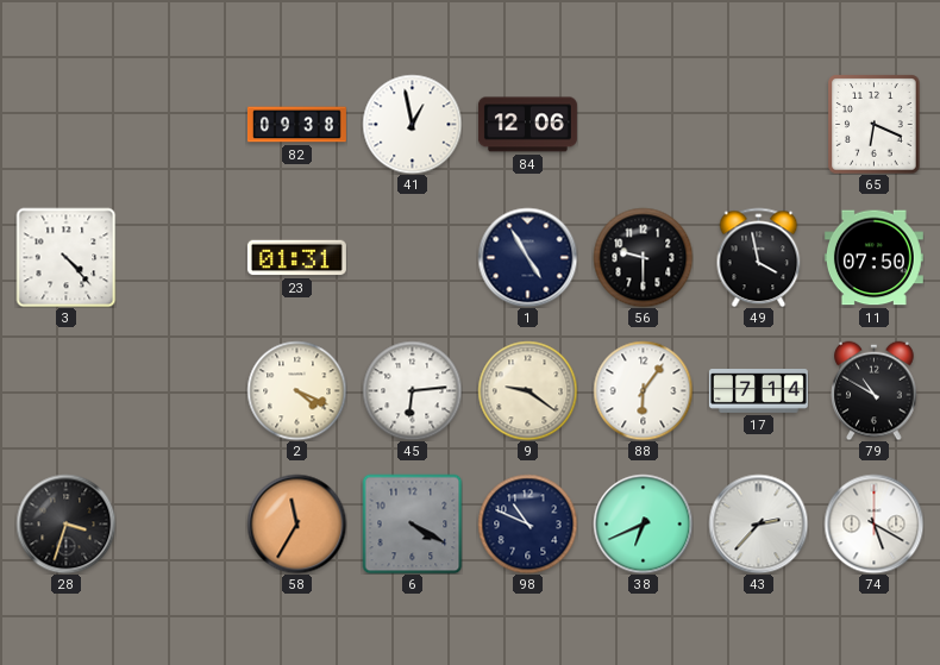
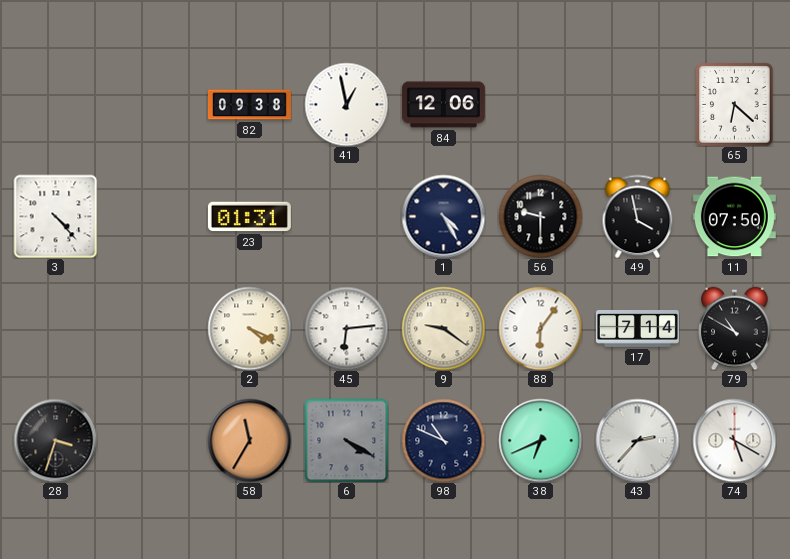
65: 6:19 -> 6:22
1: 4:55 -> 4:25
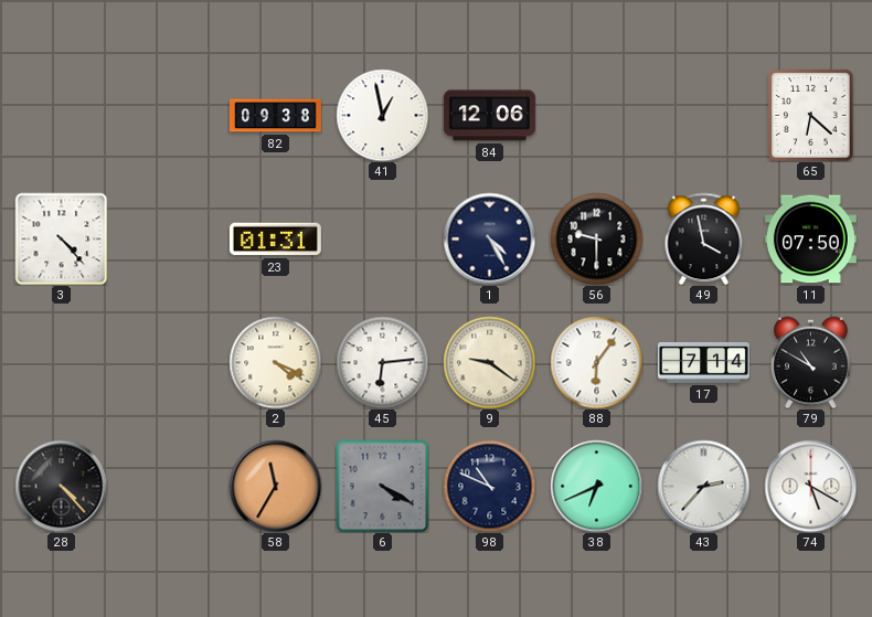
28: 3:33 -> 4:23
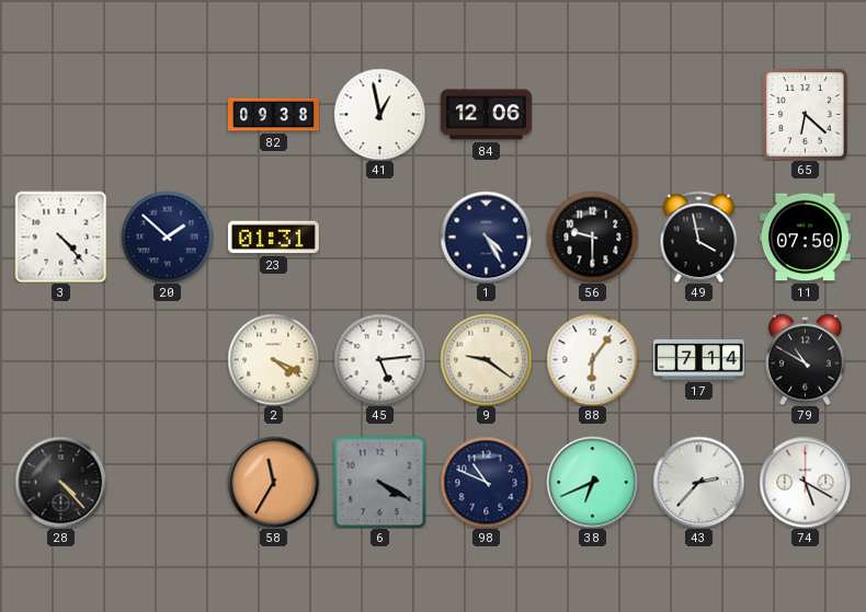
20: none -> 1:52
45: 6:14 -> 5:14
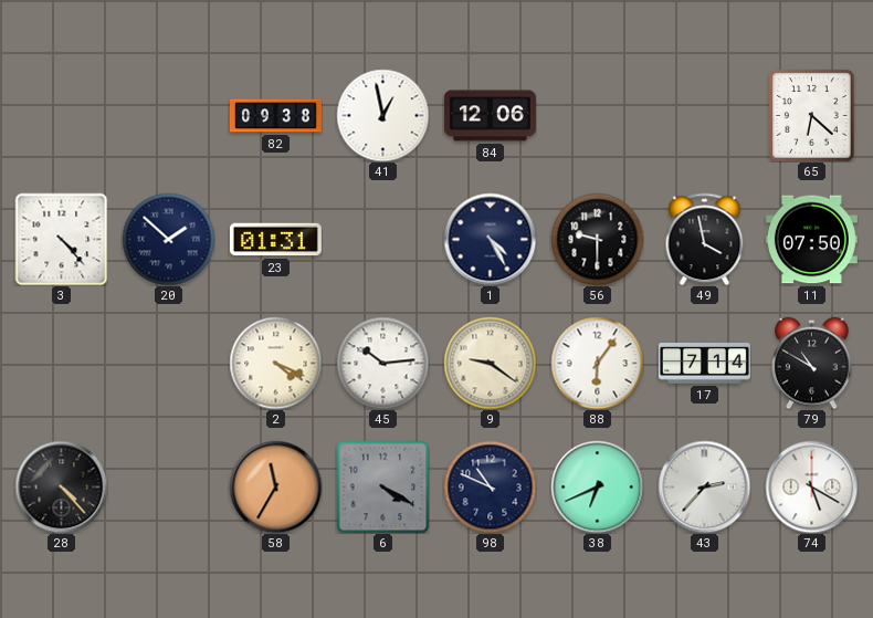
45: 5:14 -> 10:14
